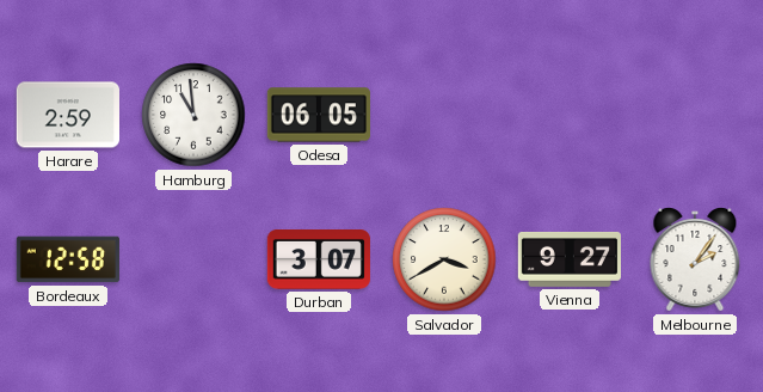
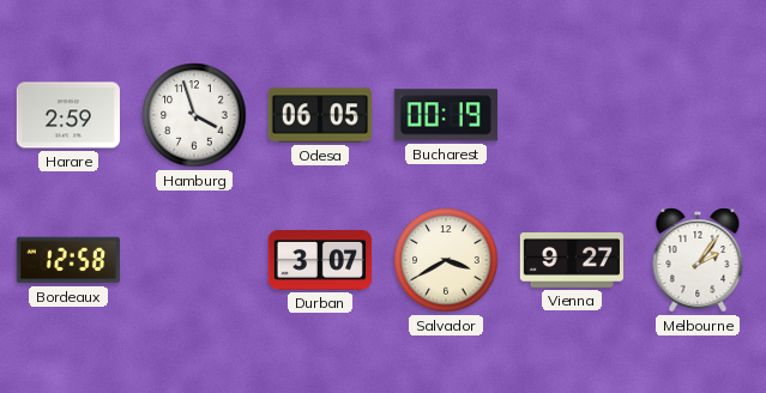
Hamburg: 10:59 -> 3:57
Bucharest: none -> 00:19
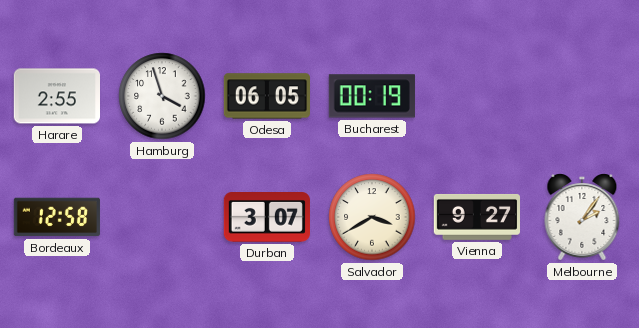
Harare: 2:59 -> 2:55
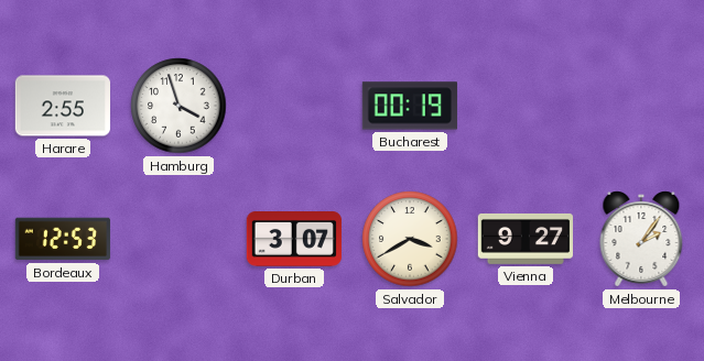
Odesa: 06:05 -> none
Bordeaux: 12:58 -> 12:53
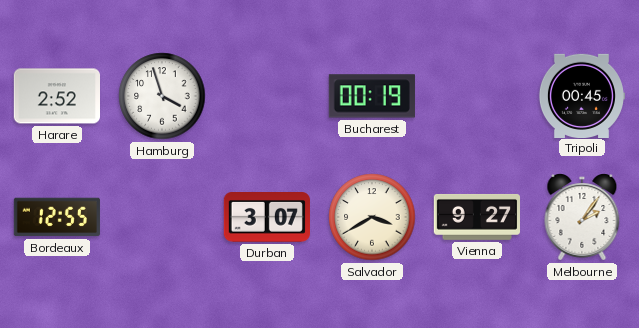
Harare: 2:55 -> 2:52
Tripoli: none -> 00:45
Bordeaux: 12:53 -> 12:55
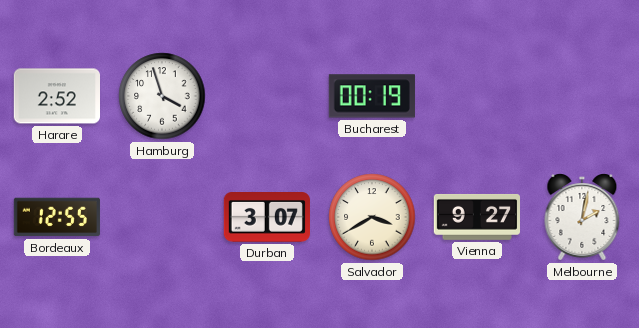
Tripoli: 00:45 -> none
Melbourne: 2:06 -> 2:02
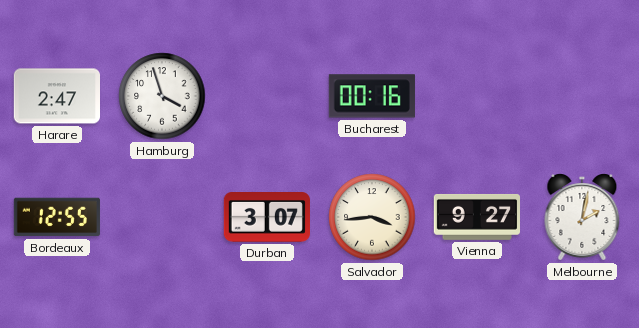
Harare: 2:52 -> 2:47
Bucharest: 00:19 -> 00:16
Salvador: 3:40 -> 3:44
